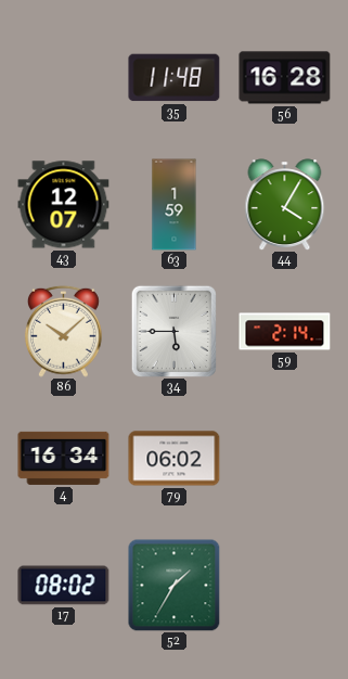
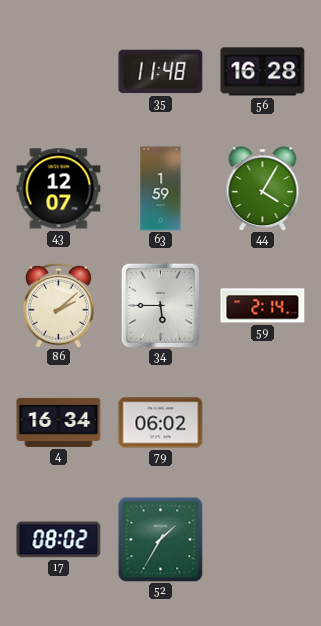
86: 10:08 -> 2:08
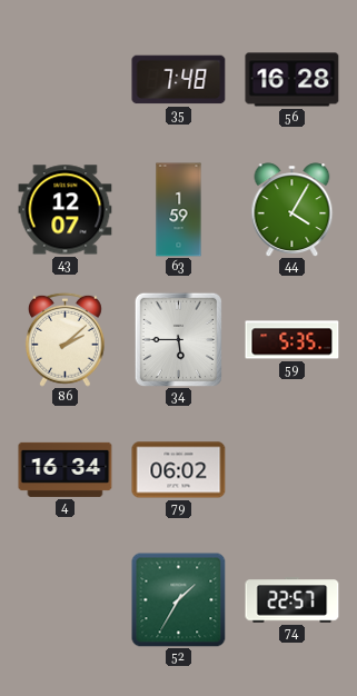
35: 11:48 -> 7:48
59: 2:14 -> 5:35
17: 08:02 -> none
74: none -> 22:57
